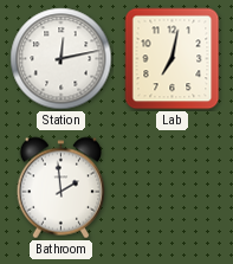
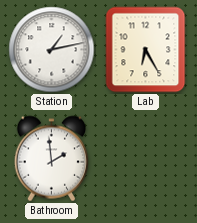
Station: 12:13 -> 1:13
Lab: 7:02 -> 6:25
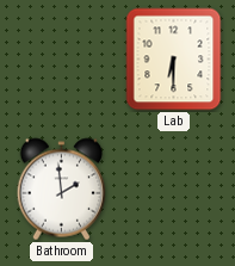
Station: 1:13 -> none
Lab: 6:25 -> 6:30
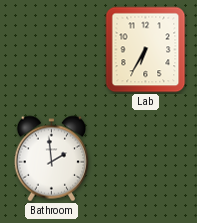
Lab: 6:30 -> 6:35
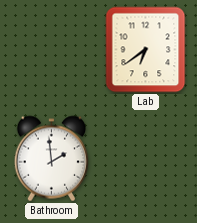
Lab: 6:35 -> 6:39
